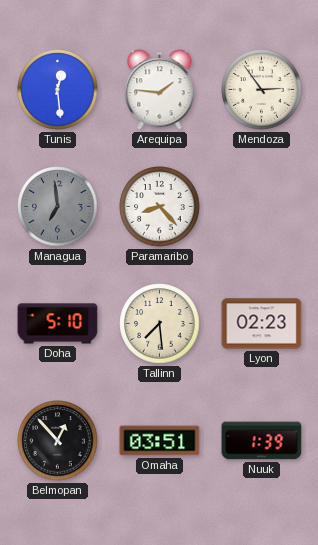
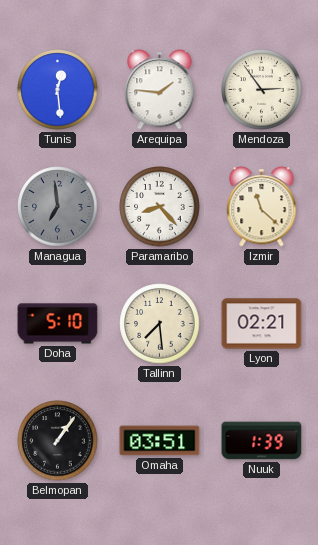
Izmir: none -> 11:22
Lyon: 02:23 -> 02:21
Belmopan: 12:53 -> 1:06
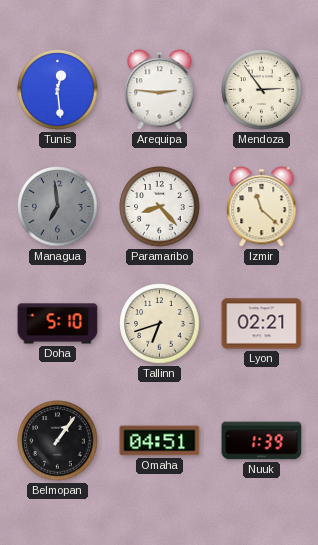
Arequipa: 1:46 -> 2:46
Tallinn: 7:29 -> 6:42
Omaha: 03:51 -> 04:51
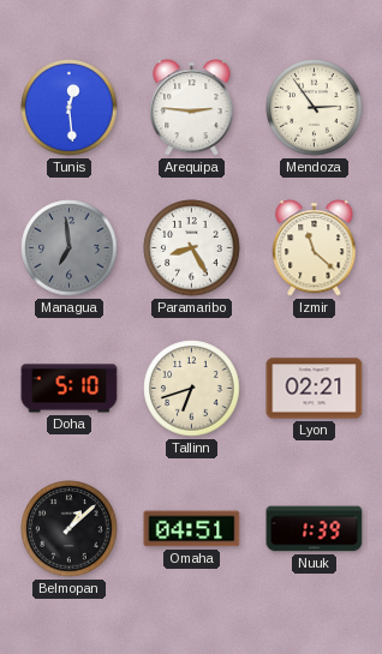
Paramaribo: 8:23 -> 8:25
Belmopan: 1:06 -> 1:08
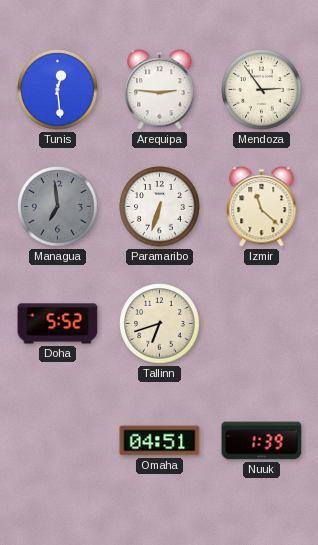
Paramaribo: 8:25 -> 6:33
Doha: 5:10 -> 5:52
Lyon: 02:21 -> none
Belmopan: 1:08 -> none
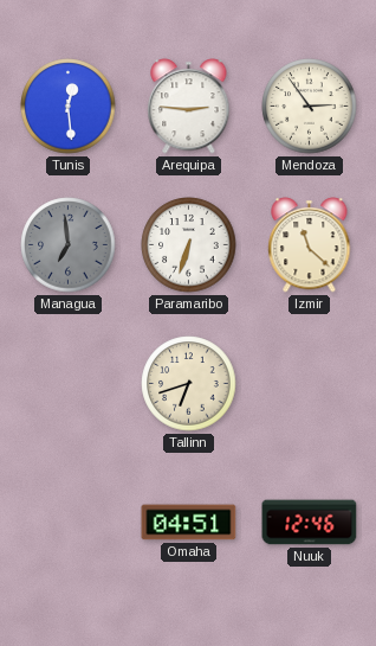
Doha: 5:52 -> none
Nuuk: 1:39 -> 12:46
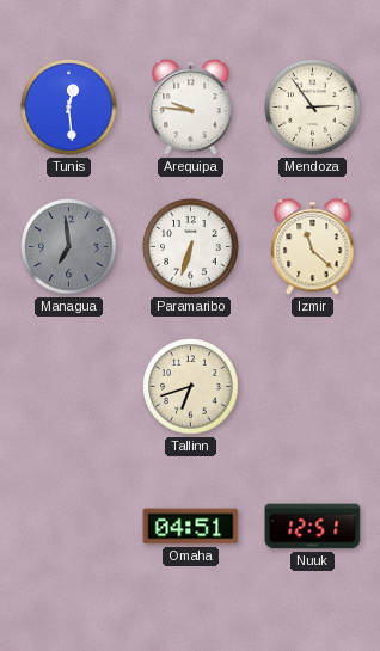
Arequipa: 2:46 -> 9:46
Nuuk: 12:46 -> 12:51
